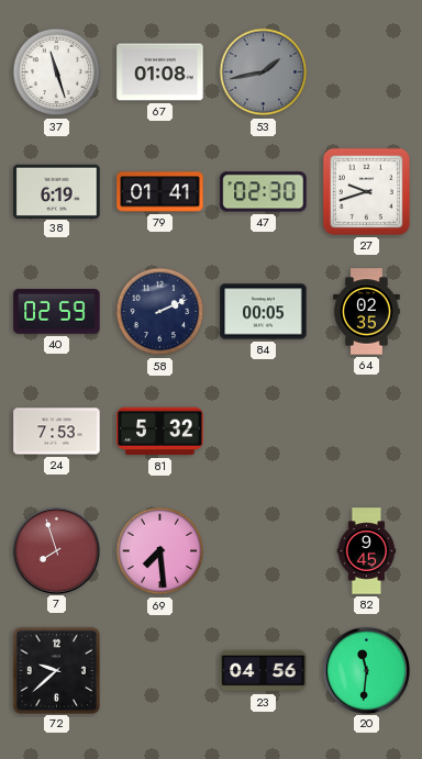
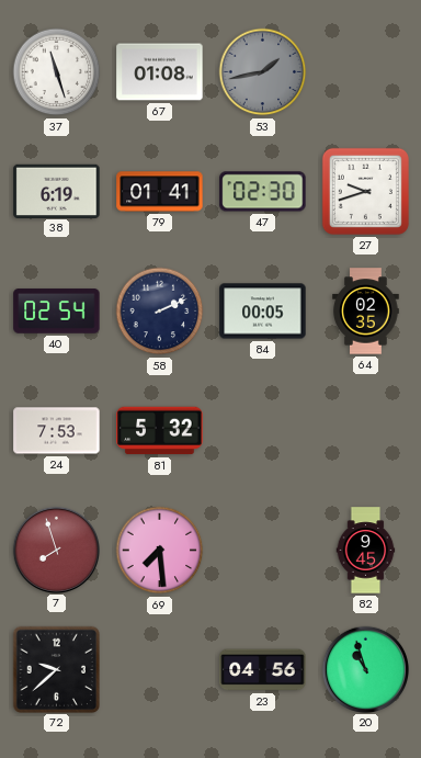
40: 02:59 -> 02:54
20: 11:31 -> 10:57
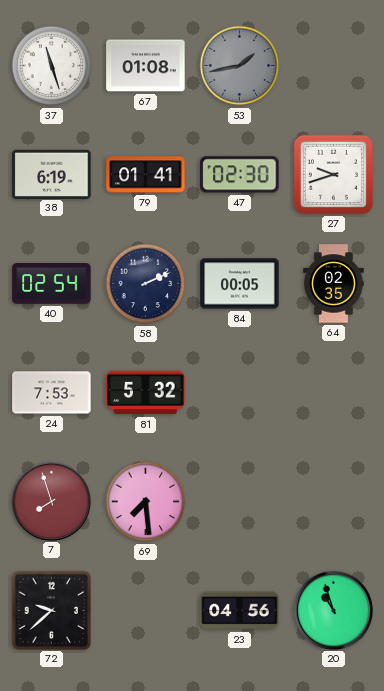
82: 9:45 -> none
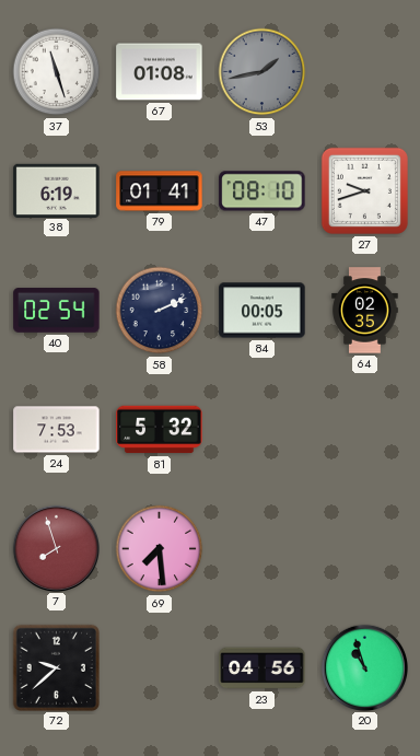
47: 02:30 -> 08:10
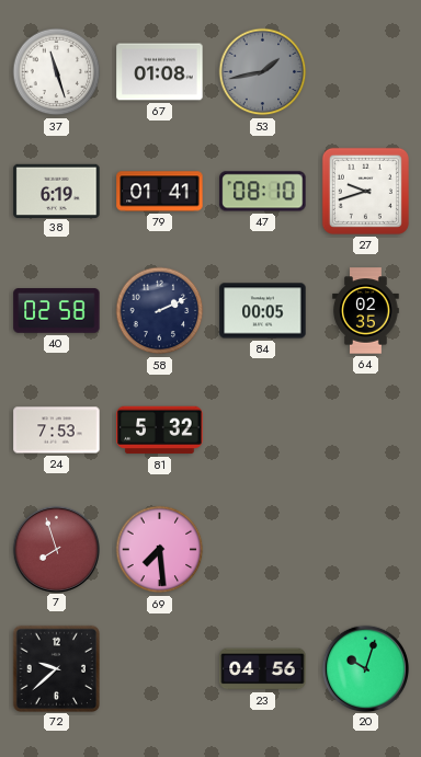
40: 02:54 -> 02:58
20: 10:57 -> 10:03
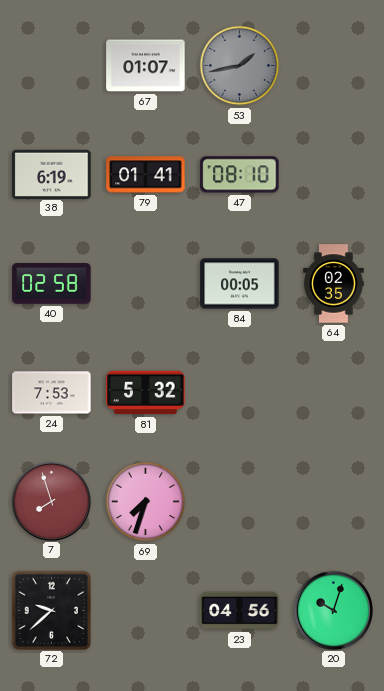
37: 11:27 -> none
67: 01:08 -> 01:07
27: 9:42 -> none
58: 2:11 -> none
69: 7:29 -> 7:33
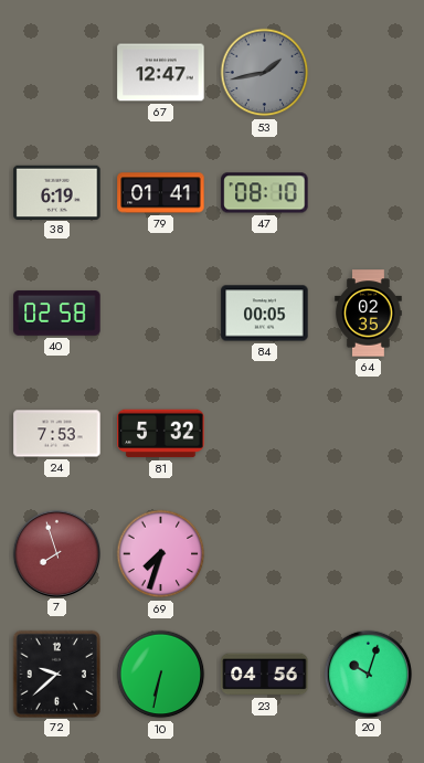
67: 01:07 -> 12:47
10: none -> 6:32
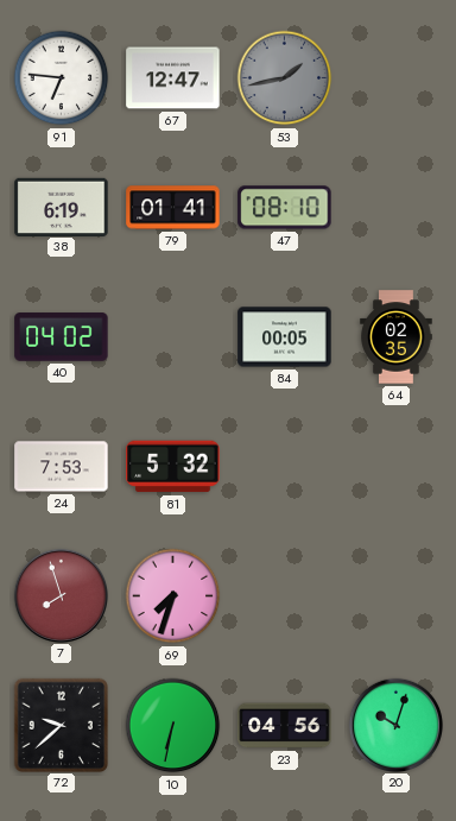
91: none -> 6:46
40: 02:58 -> 04:02
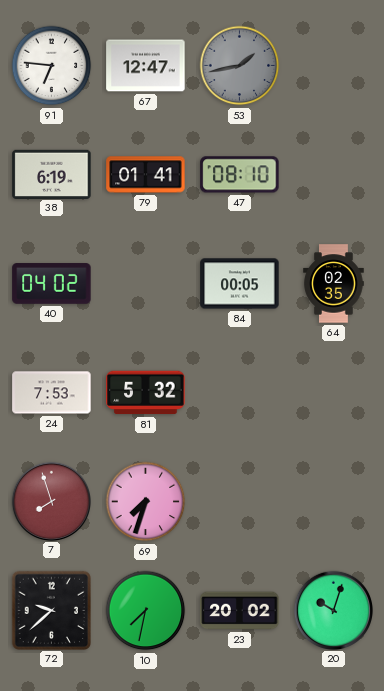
10: 6:32 -> 7:32
23: 04:56 -> 20:02
